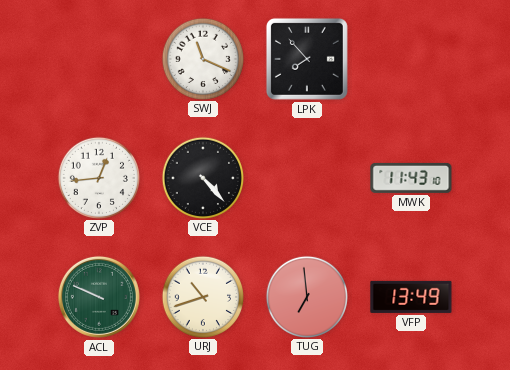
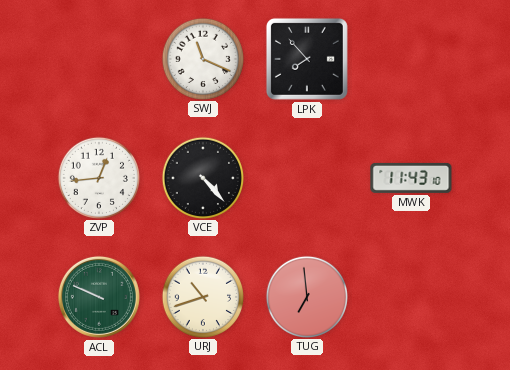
VFP: 13:49 -> none
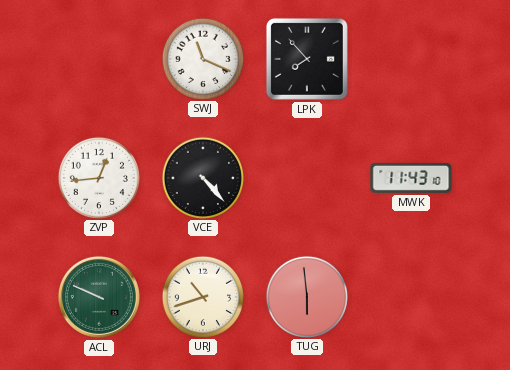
TUG: 6:59 -> 5:59
